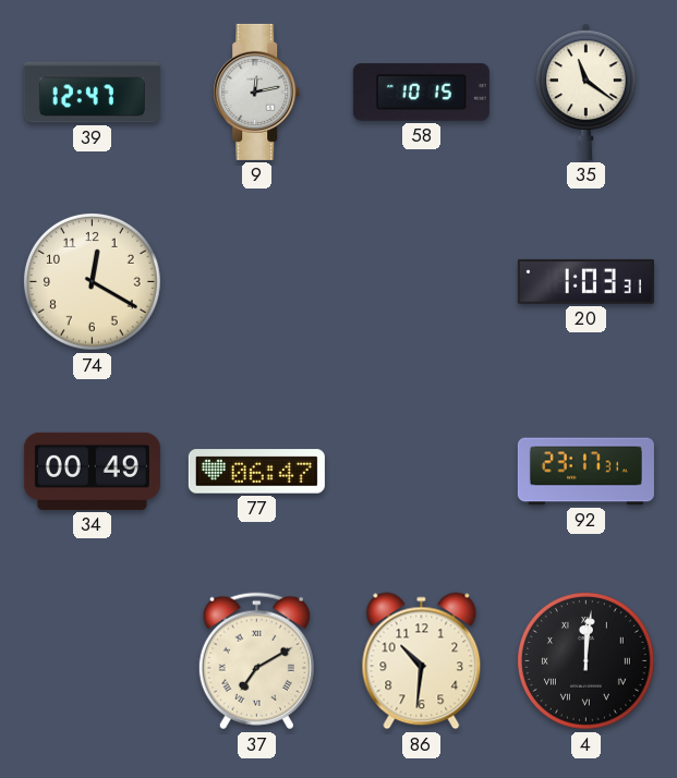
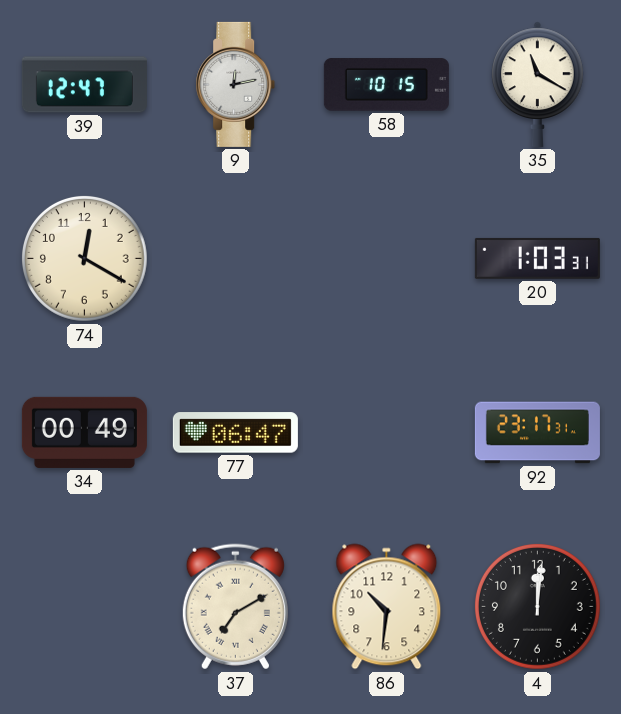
35: 11:21 -> 11:20
4 numerals: Roman -> Arabic
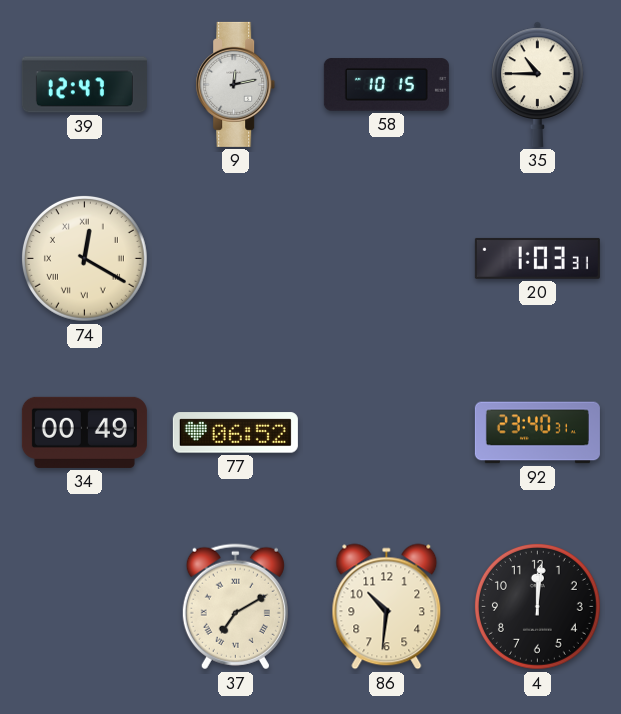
35: 11:20 -> 10:45
74 numerals: Arabic -> Roman
77: 06:47 -> 06:52
92: 23:17 -> 23:40
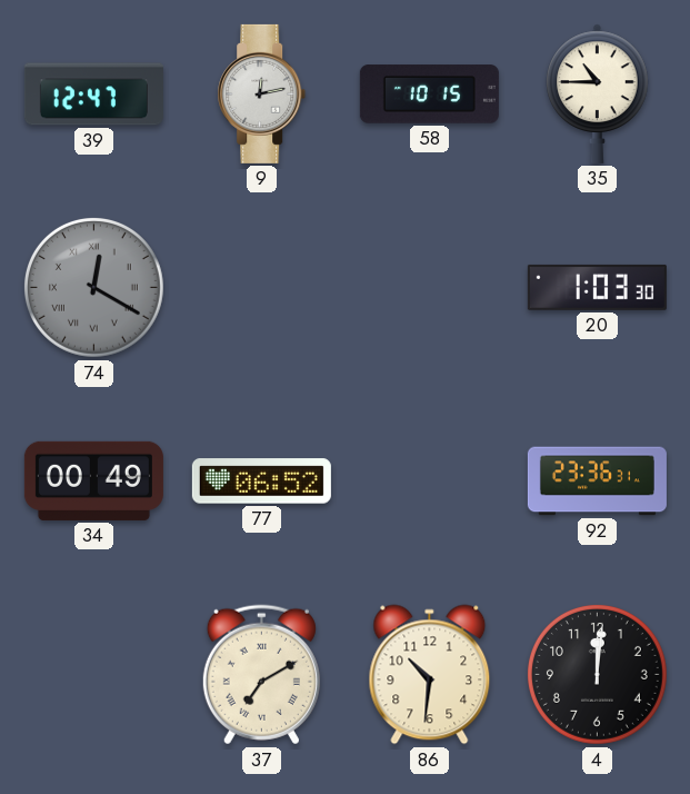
74 dial: cream -> grey
20: 1:03:31 -> 1:03:30
92: 23:40 -> 23:36
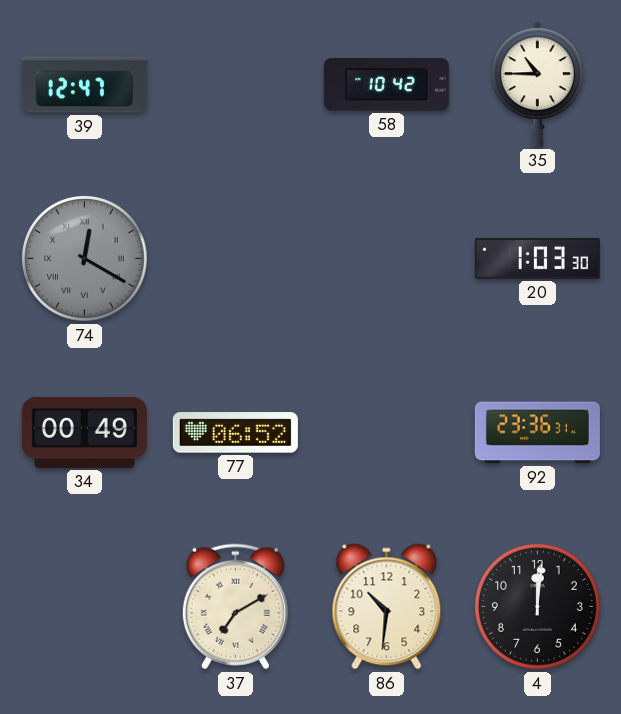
9: 12:13 -> none
58: 10:15 -> 10:42
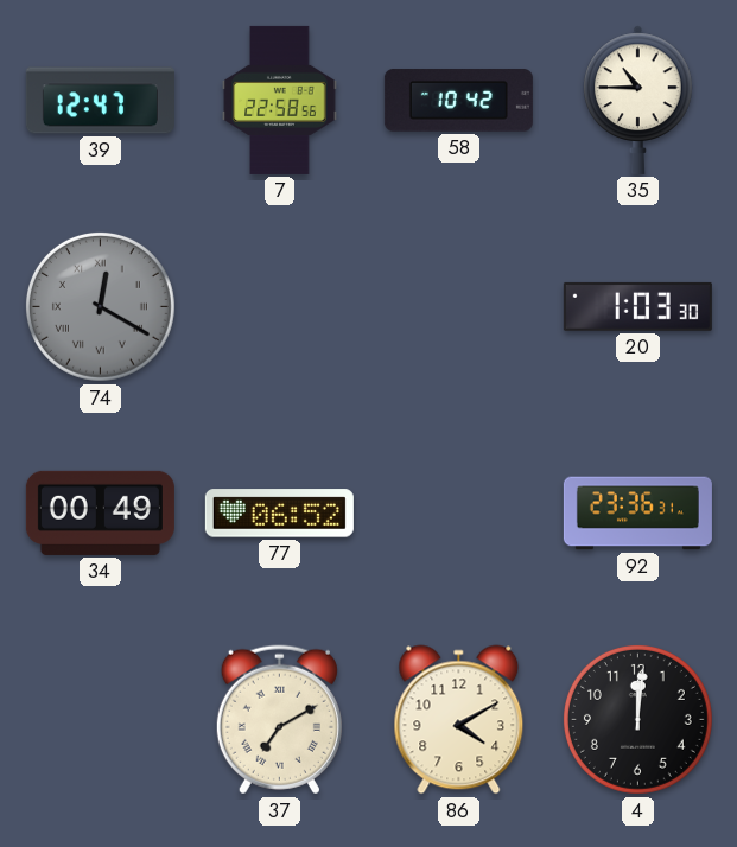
7: none -> 22:58
86: 10:31 -> 4:10
